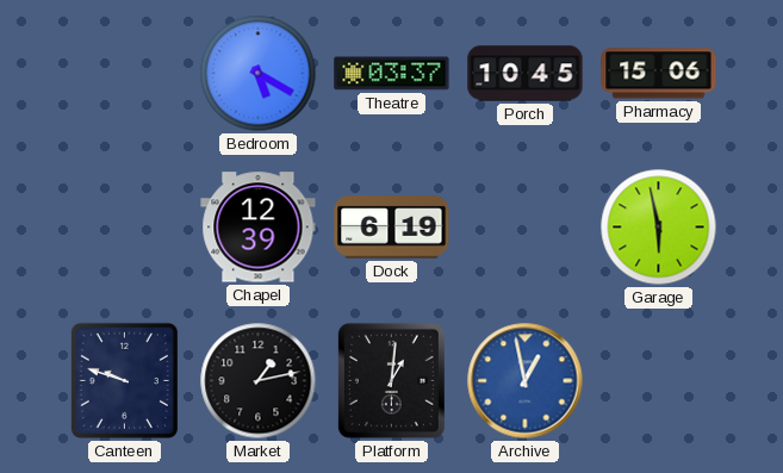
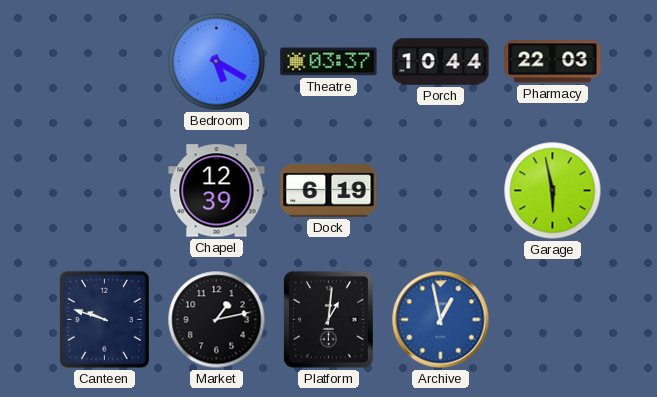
Porch: 10:45 -> 10:44
Pharmacy: 15:06 -> 22:03
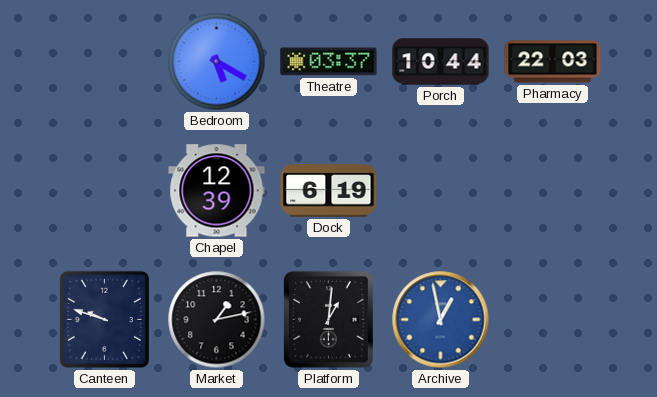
Garage: 5:58 -> none
